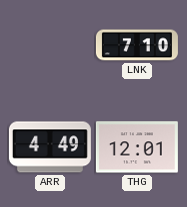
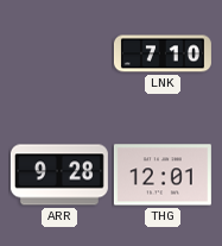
ARR: 4:49 -> 9:28
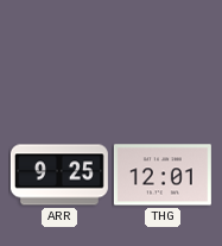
LNK: 7:10 -> none
ARR: 9:28 -> 9:25
